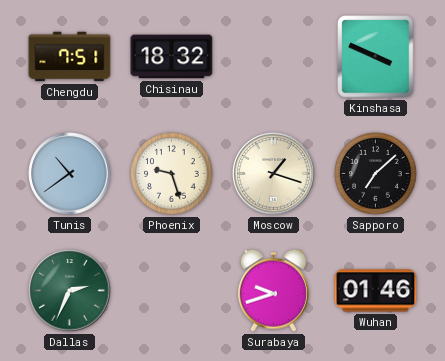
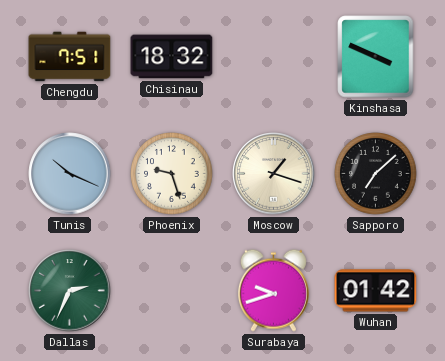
Tunis: 10:39 -> 10:19
Wuhan: 01:46 -> 01:42
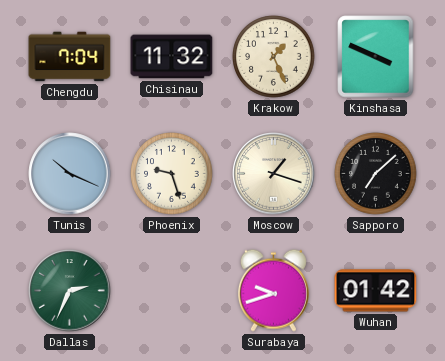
Chengdu: 7:51 -> 7:04
Chisinau: 18:32 -> 11:32
Krakow: none -> 1:26
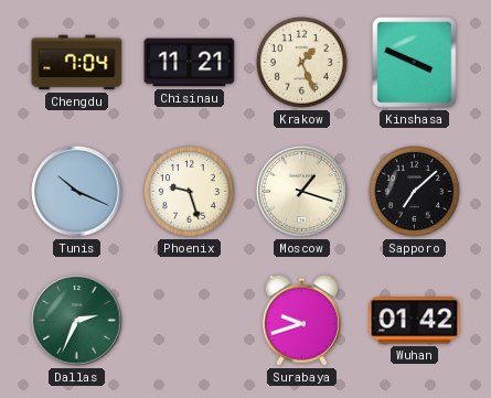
Chisinau: 11:32 -> 11:21
